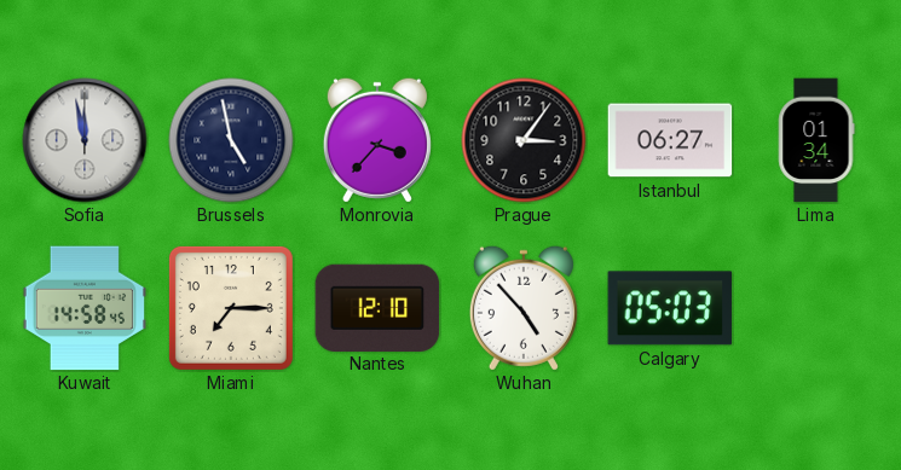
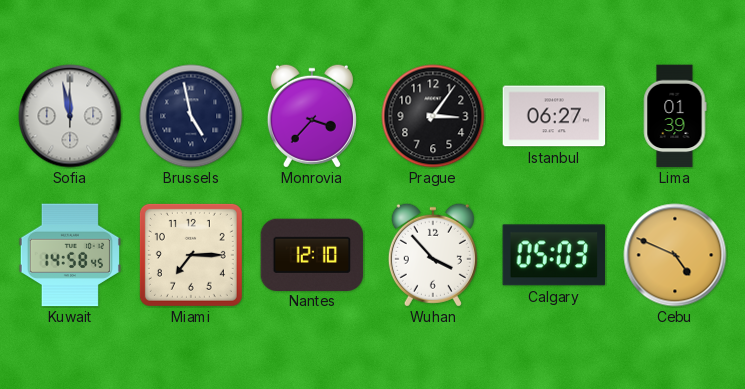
Lima: 01:34 -> 01:39
Wuhan: 4:53 -> 3:53
Cebu: none -> 4:49
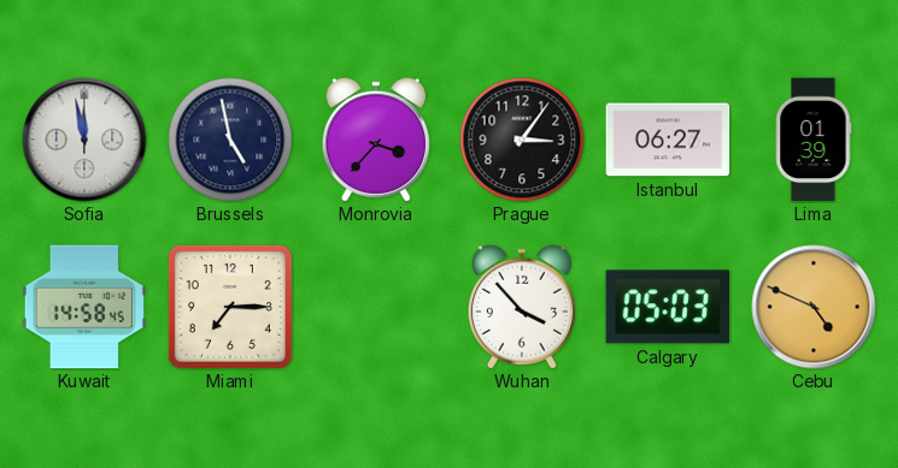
Nantes: 12:10 -> none
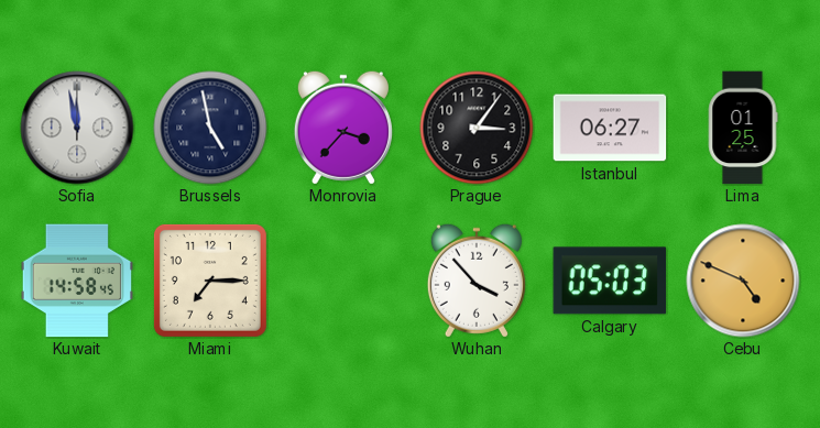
Lima: 01:39 -> 01:25
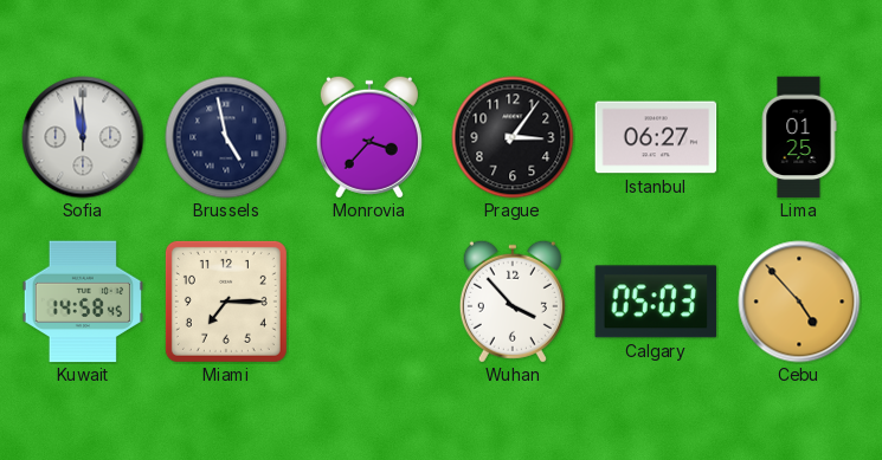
Cebu: 4:49 -> 4:53
